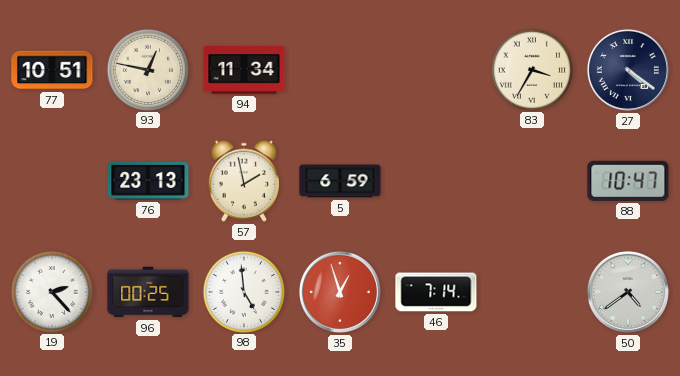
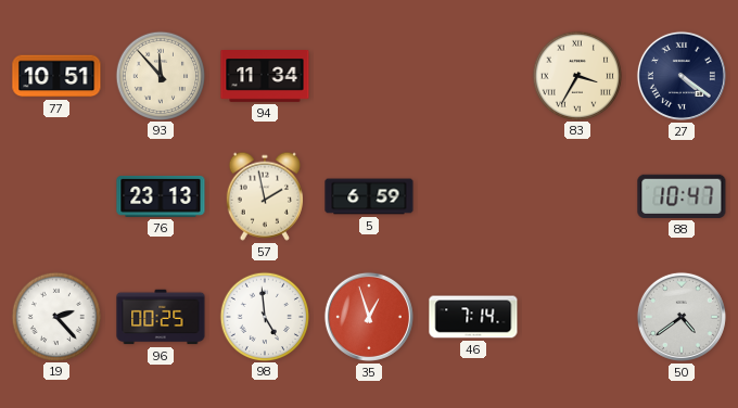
93: 12:47 -> 11:53
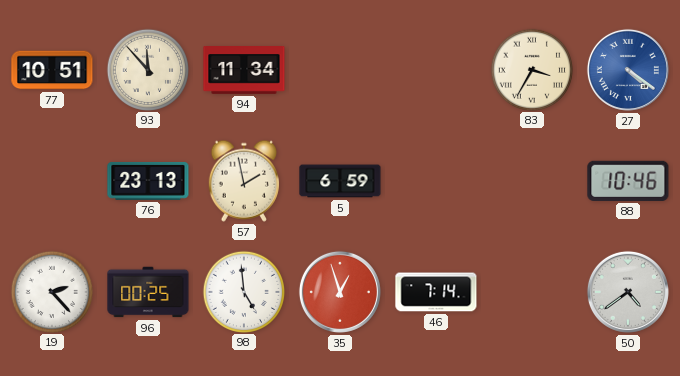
27 dial: navy -> blue
88: 10:47 -> 10:46
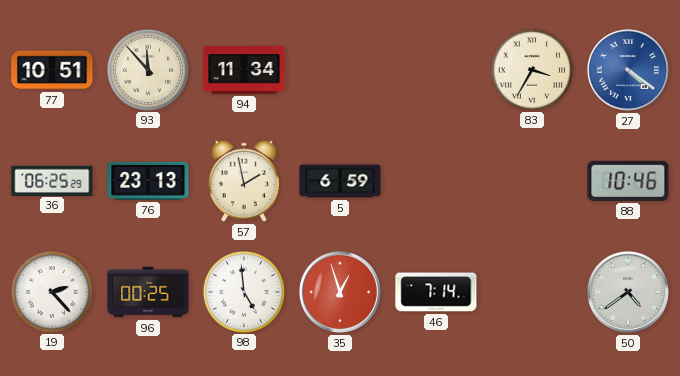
36: none -> 06:25
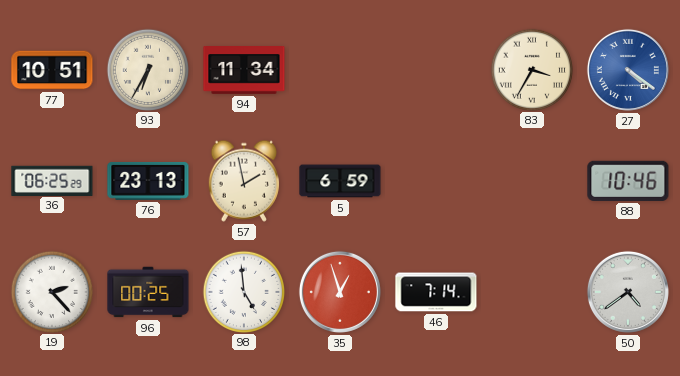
93: 11:53 -> 6:35
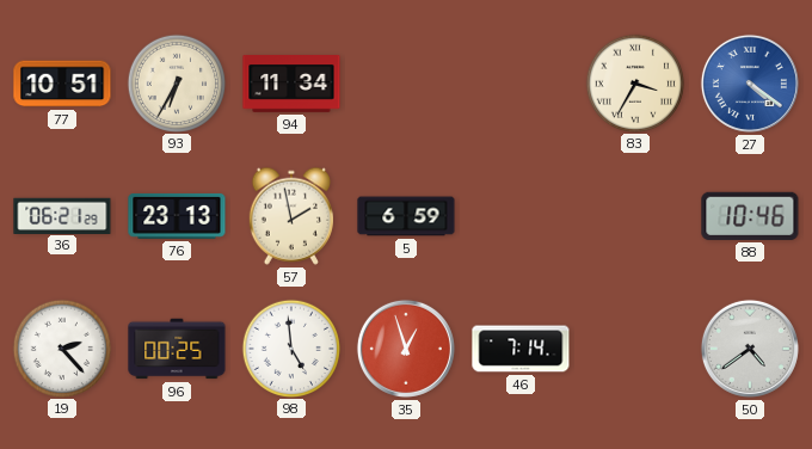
36: 06:25 -> 06:21
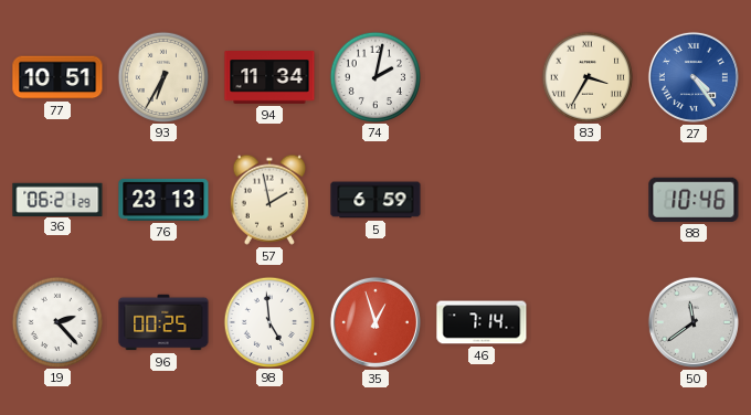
74: none -> 2:02
27: 4:21 -> 4:24
50: 4:39 -> 11:39
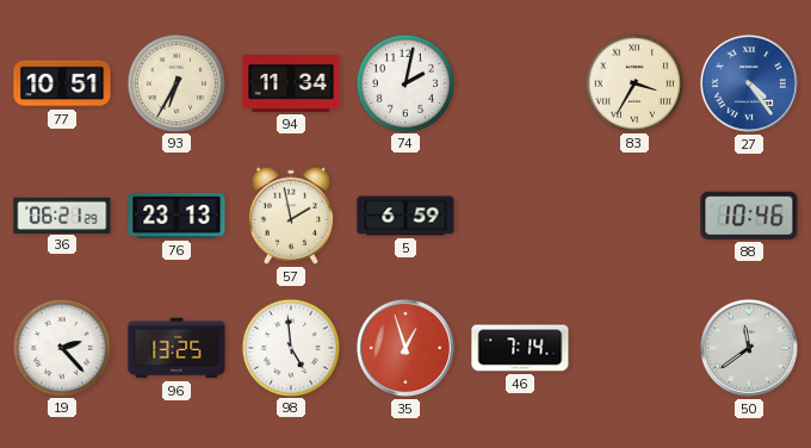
96: 00:25 -> 13:25
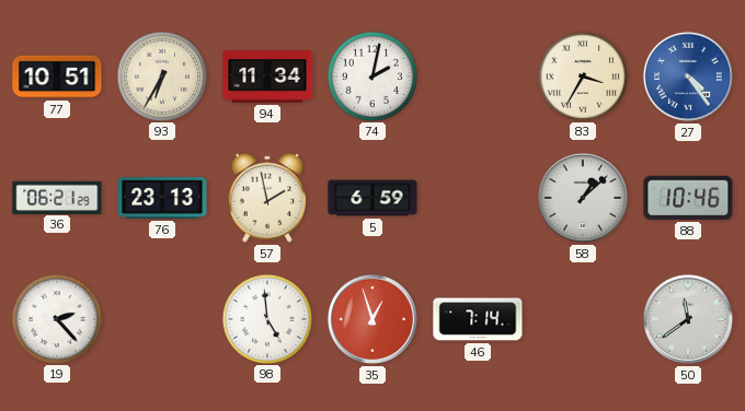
58: none -> 1:08
96: 13:25 -> none
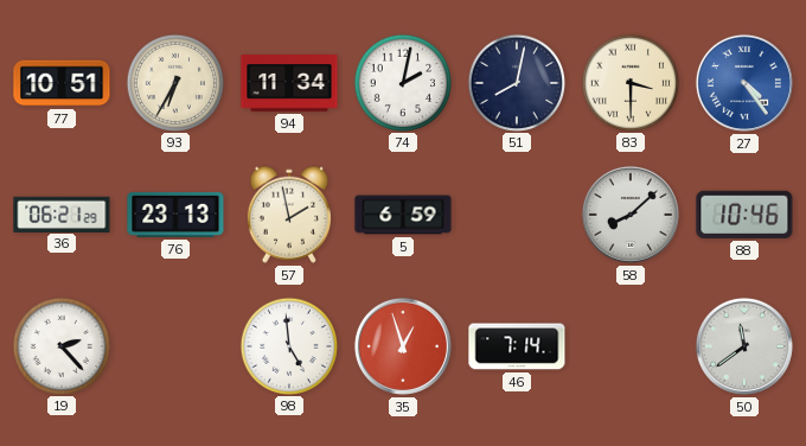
51: none -> 8:02
83: 3:35 -> 3:30
58: 1:08 -> 8:08
